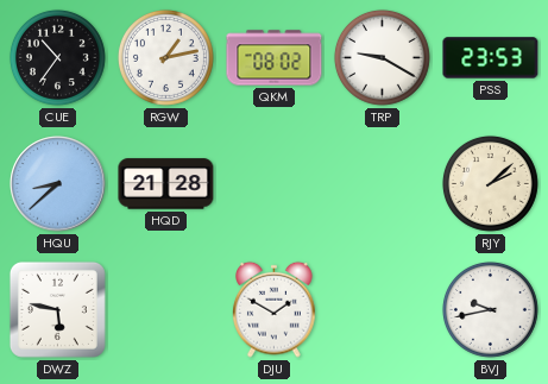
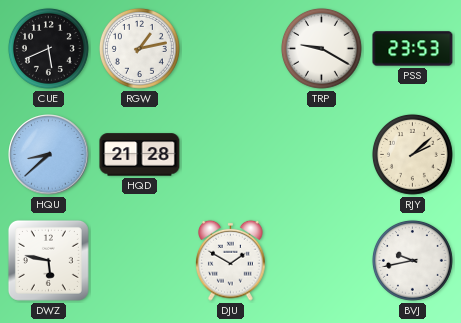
CUE: 10:36 -> 5:41
QKM: 08:02 -> none
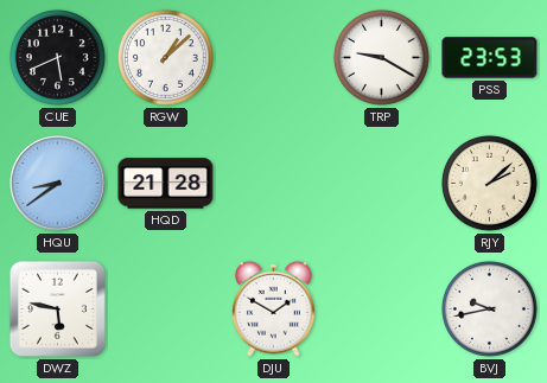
RGW: 1:13 -> 1:08
HQU: 8:38 -> 8:39
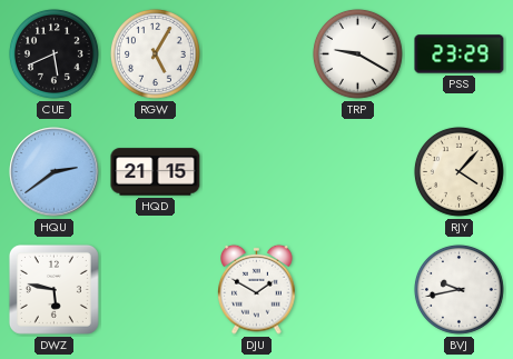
RGW: 1:08 -> 5:05
PSS: 23:53 -> 23:29
HQU: 8:39 -> 2:39
HQD: 21:28 -> 21:15
RJY: 2:08 -> 4:07
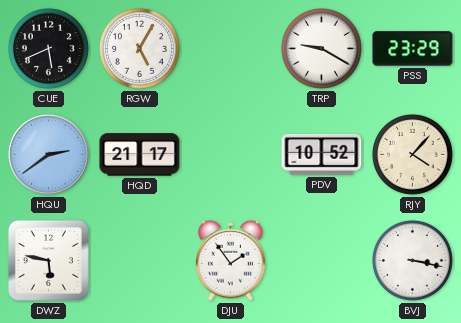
HQD: 21:15 -> 21:17
PDV: none -> 10:52
DJU: 1:50 -> 1:54
BVJ: 9:43 -> 3:17
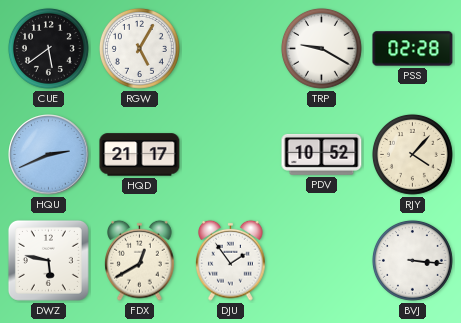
CUE: 5:41 -> 5:39
PSS: 23:29 -> 02:28
HQU: 2:39 -> 2:41
FDX: none -> 12:40
BVJ: 3:17 -> 3:16
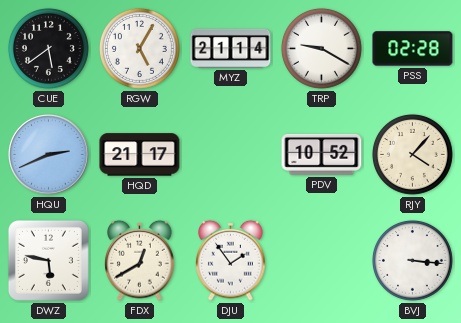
MYZ: none -> 21:14
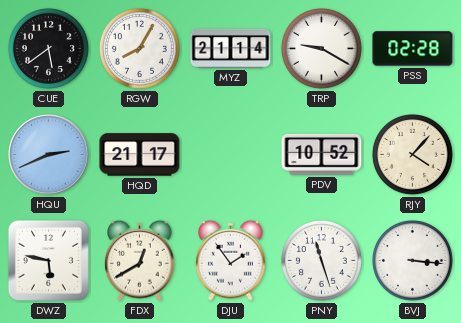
RGW: 5:05 -> 8:05
PNY: none -> 11:27
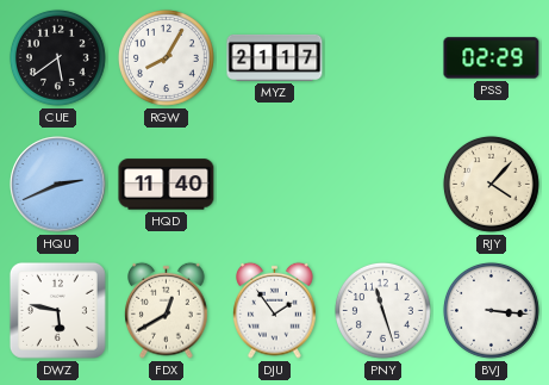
MYZ: 21:14 -> 21:17
TRP: 9:20 -> none
PSS: 02:28 -> 02:29
HQD: 21:17 -> 11:40
PDV: 10:52 -> none
